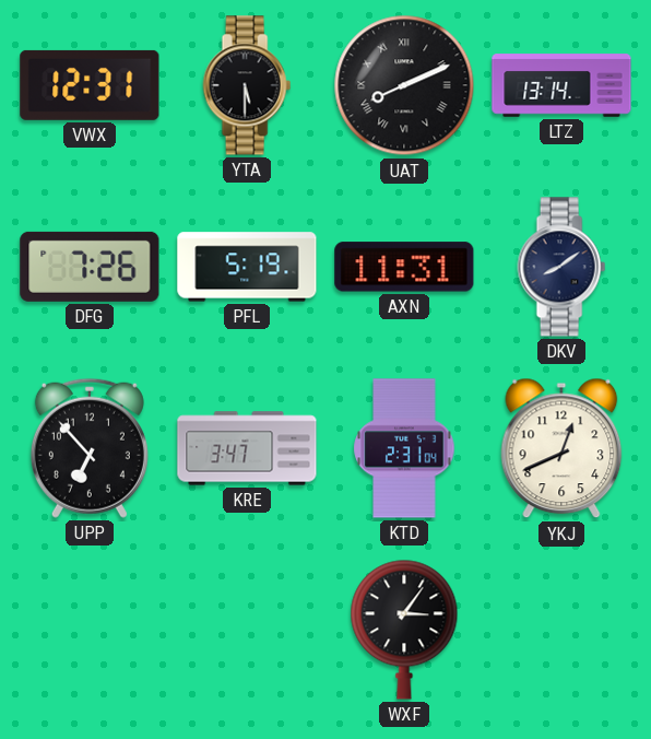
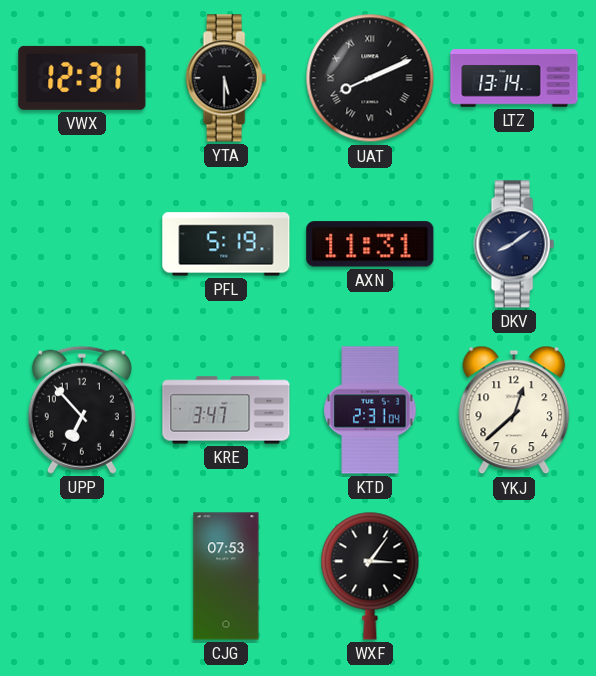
DFG: 7:26 -> none
YKJ: 12:41 -> 12:38
CJG: none -> 07:53
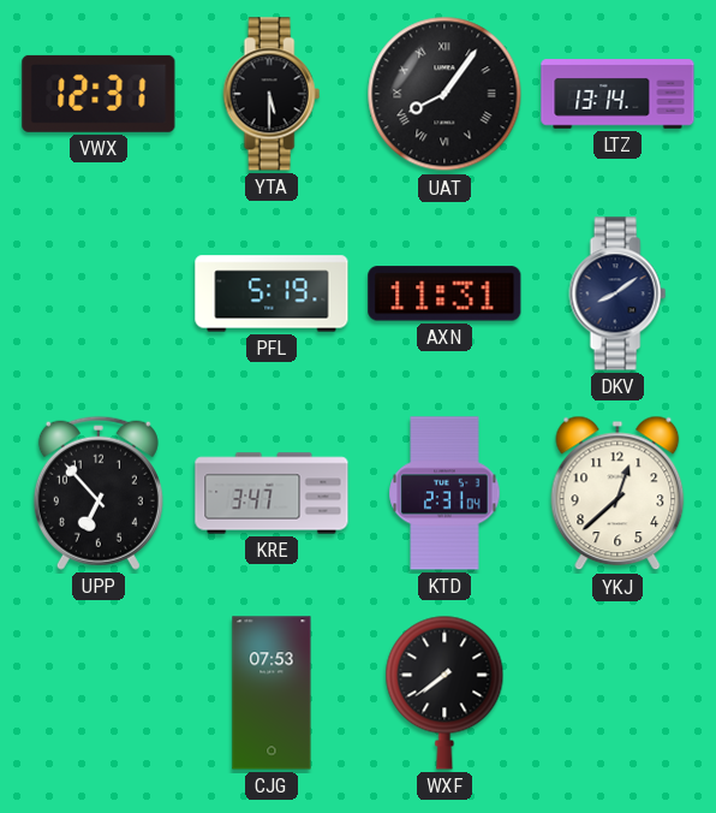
UAT: 8:11 -> 8:06
WXF: 3:06 -> 7:39
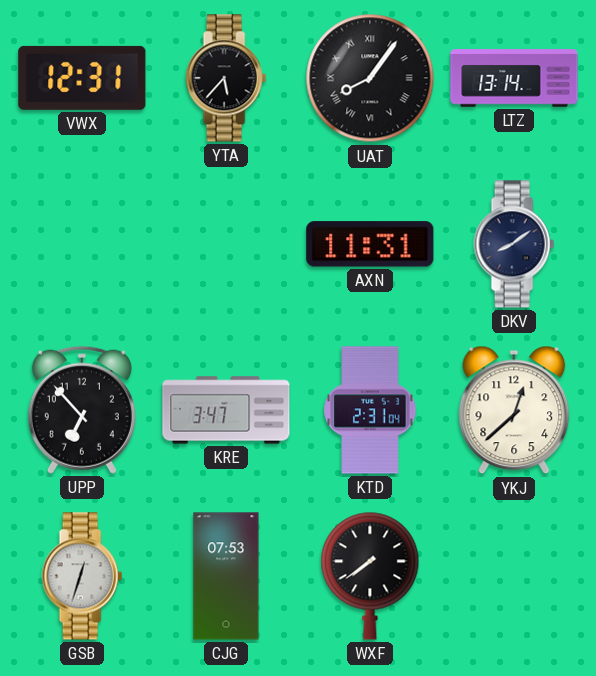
YTA: 5:30 -> 5:37
PFL: 5:19 -> none
GSB: none -> 12:33
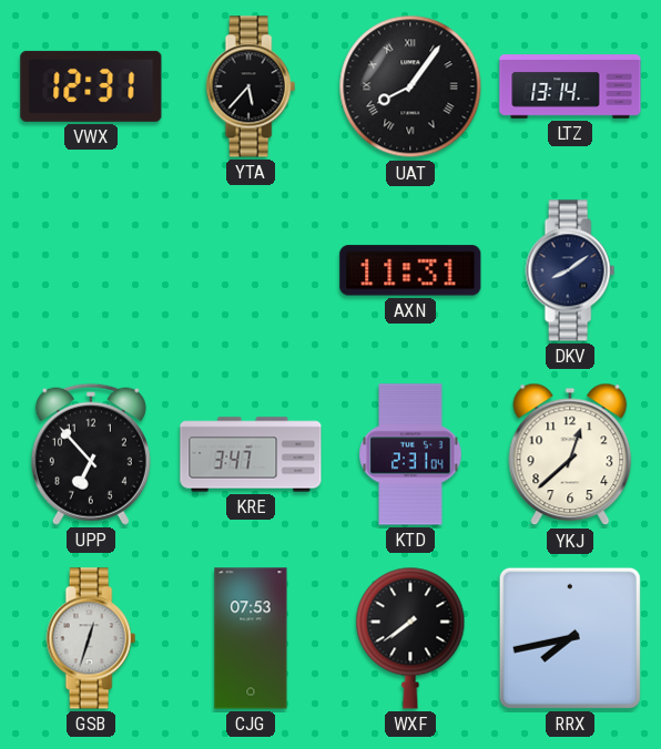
RRX: none -> 7:43
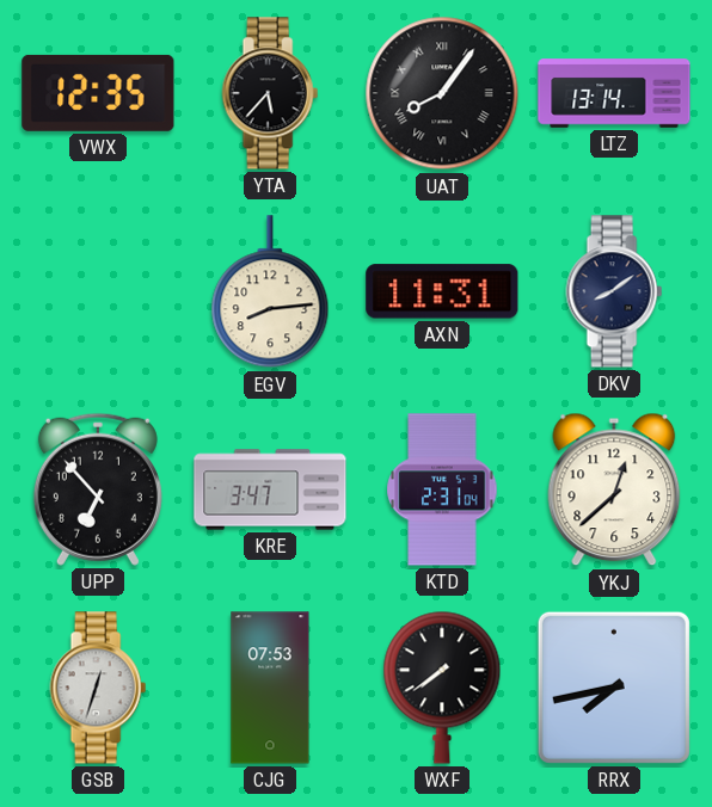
VWX: 12:31 -> 12:35
EGV: none -> 8:14
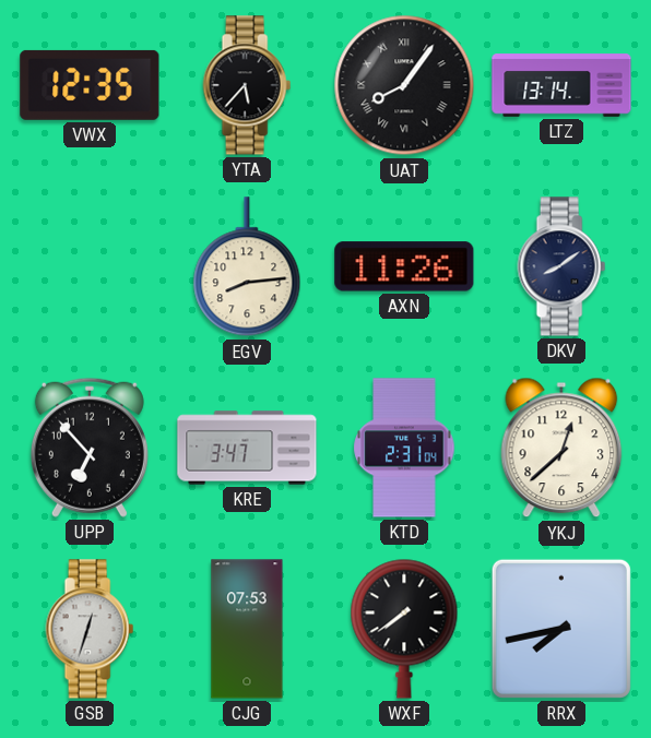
AXN: 11:31 -> 11:26
